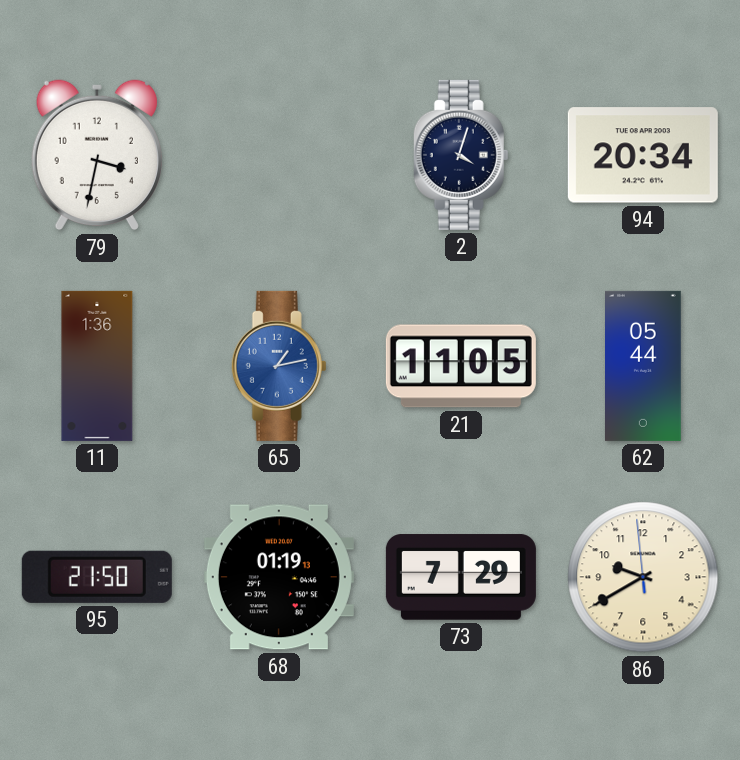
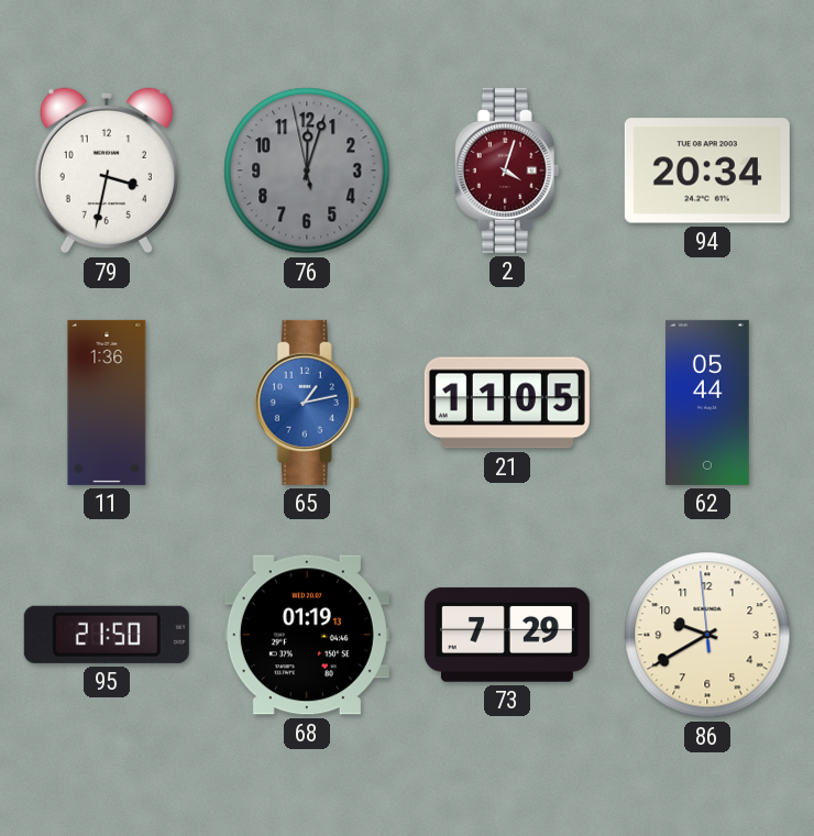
76: none -> 12:02
2 dial: navy -> burgundy
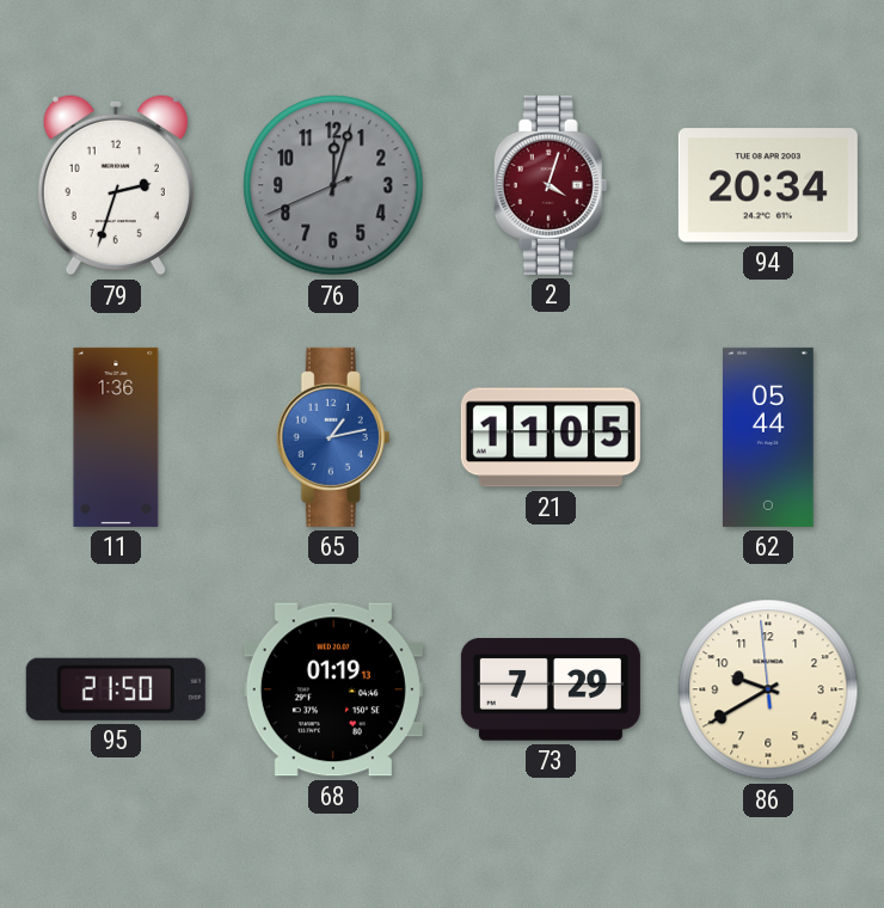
79: 3:32 -> 2:33
76: 12:02:58 -> 12:02:41
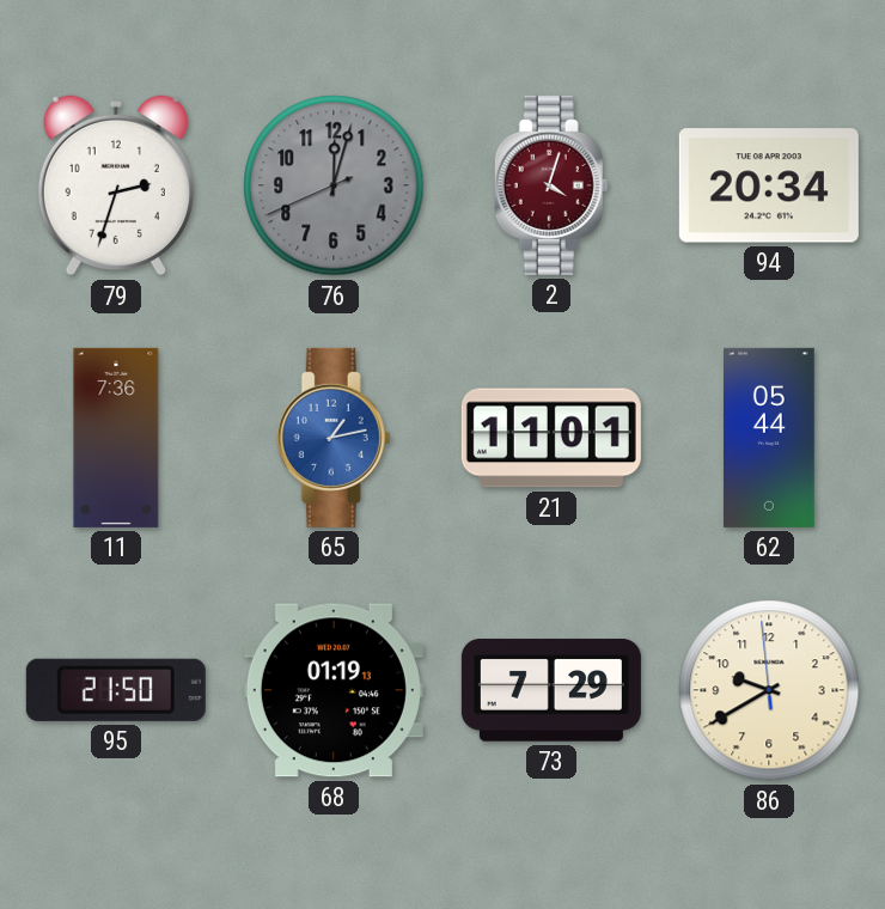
11: 1:36 -> 7:36
21: 11:05 -> 11:01
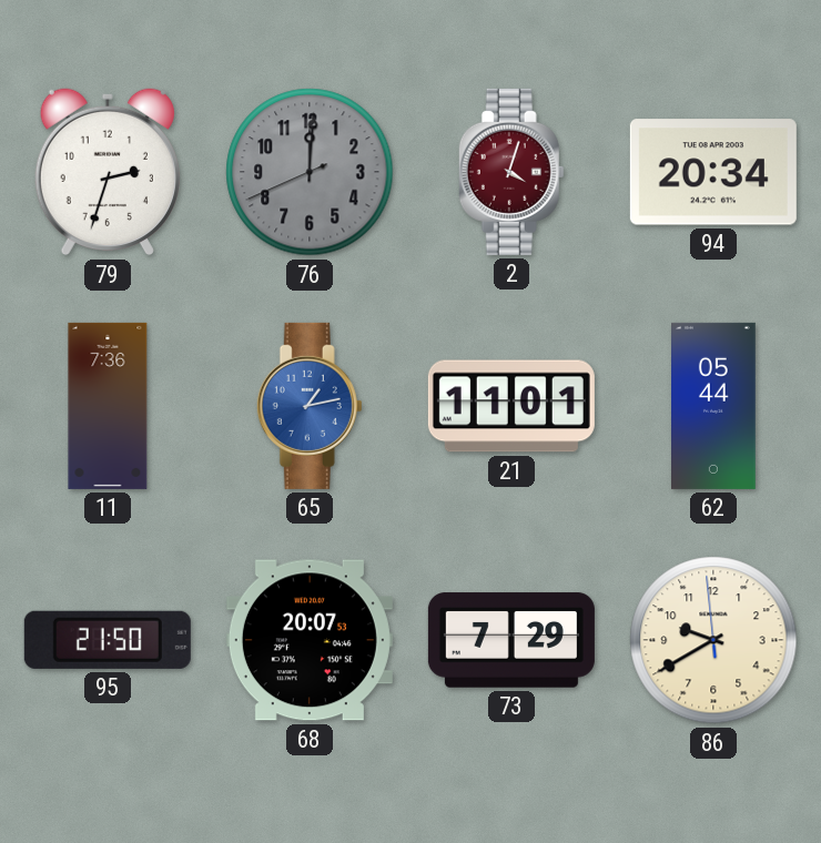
76: 12:02 -> 12:00
68: 01:19 -> 20:07
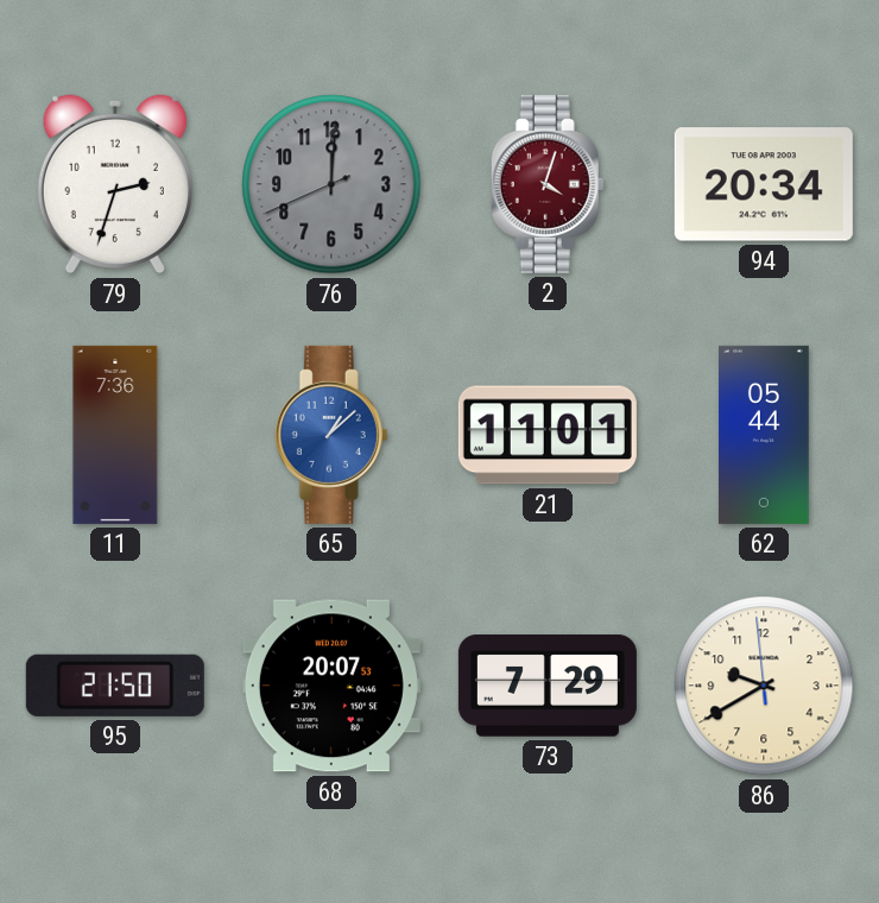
65: 1:13 -> 1:08
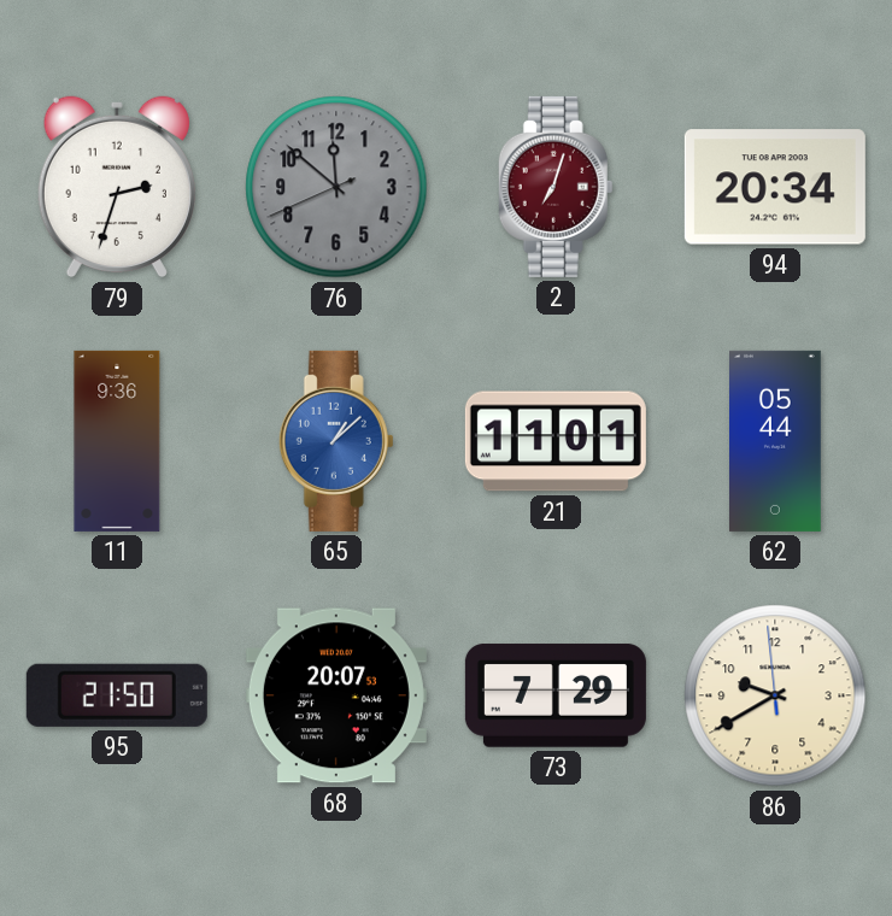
76: 12:00 -> 11:51
2: 4:03 -> 7:03
11: 7:36 -> 9:36
